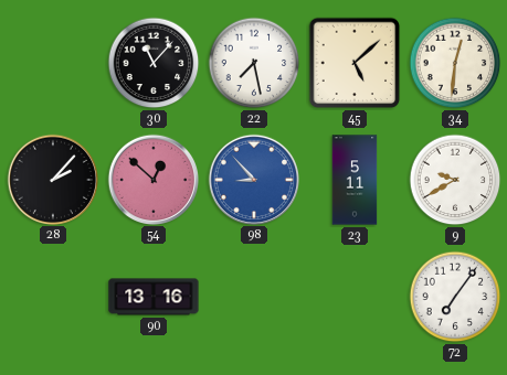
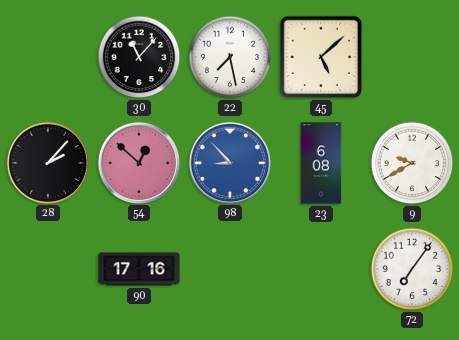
34: 12:31 -> none
23: 5:11 -> 6:08
90: 13:16 -> 17:16
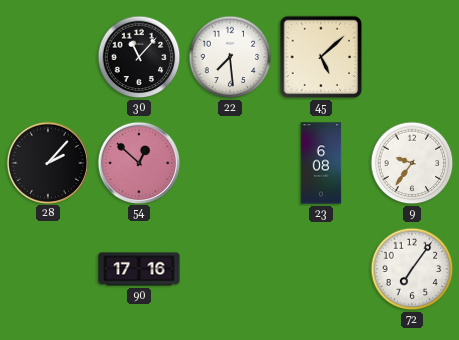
22: 7:28 -> 7:29
98: 8:53 -> none
9: 9:40 -> 9:36
